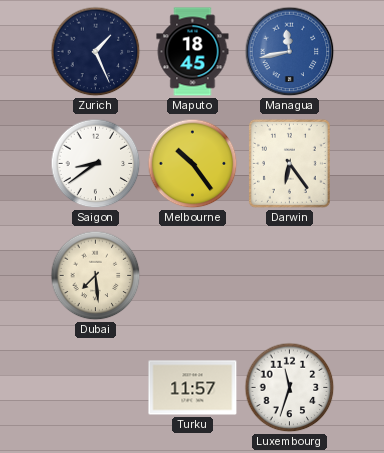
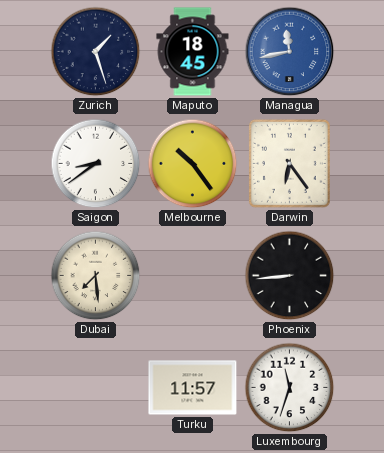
Zurich: 1:26 -> 1:27
Phoenix: none -> 8:44
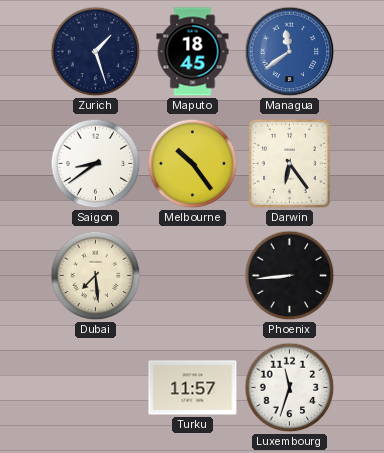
Managua: 11:43 -> 11:39
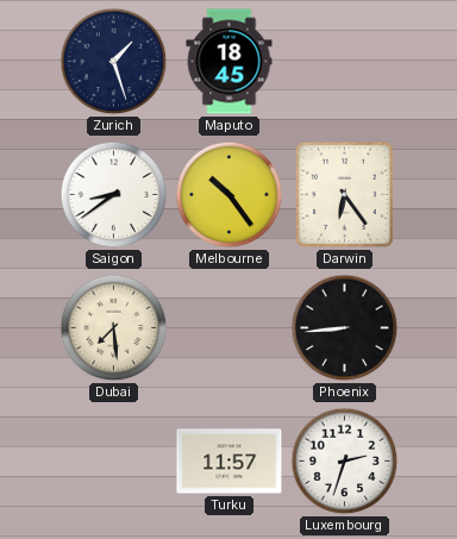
Managua: 11:39 -> none
Luxembourg: 11:33 -> 2:33
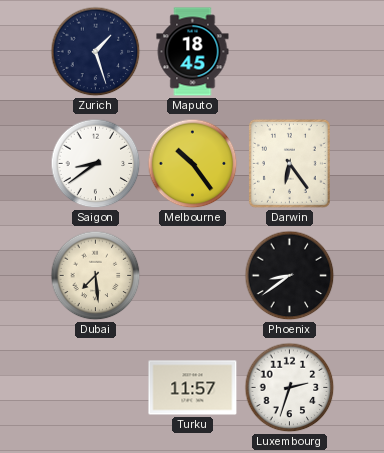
Phoenix: 8:44 -> 8:39
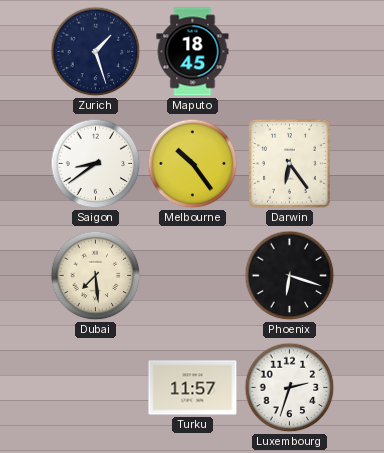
Phoenix: 8:39 -> 6:18
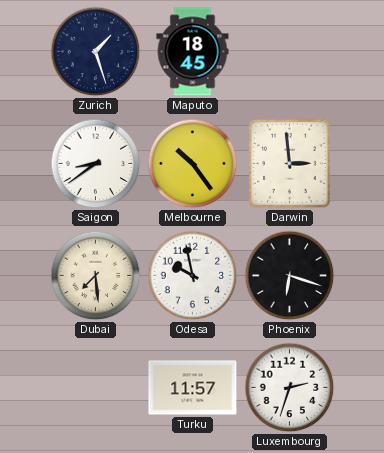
Darwin: 6:24 -> 2:59
Odesa: none -> 9:58
